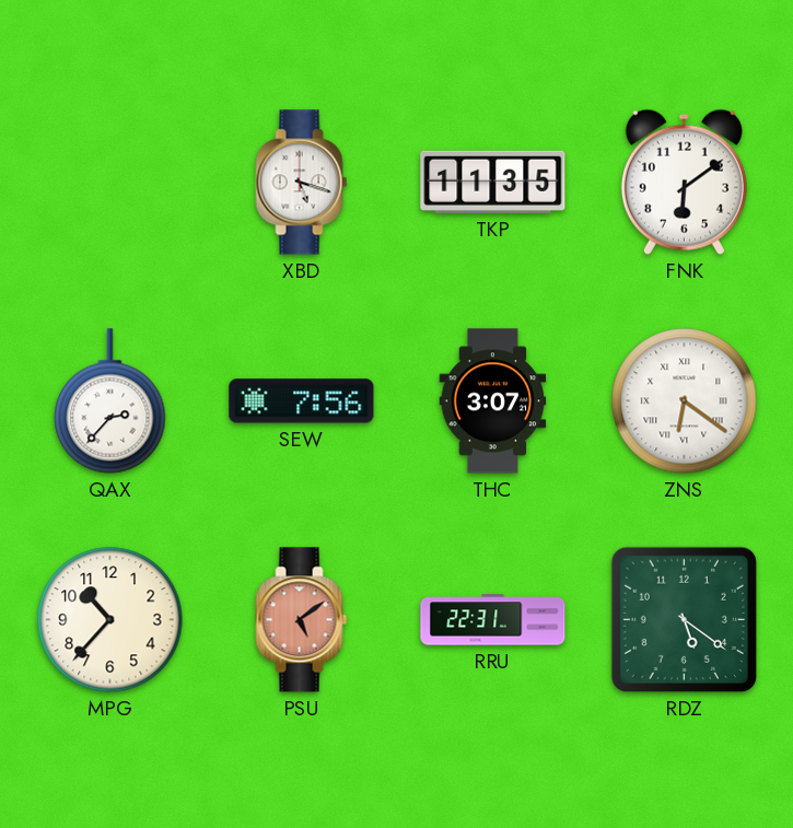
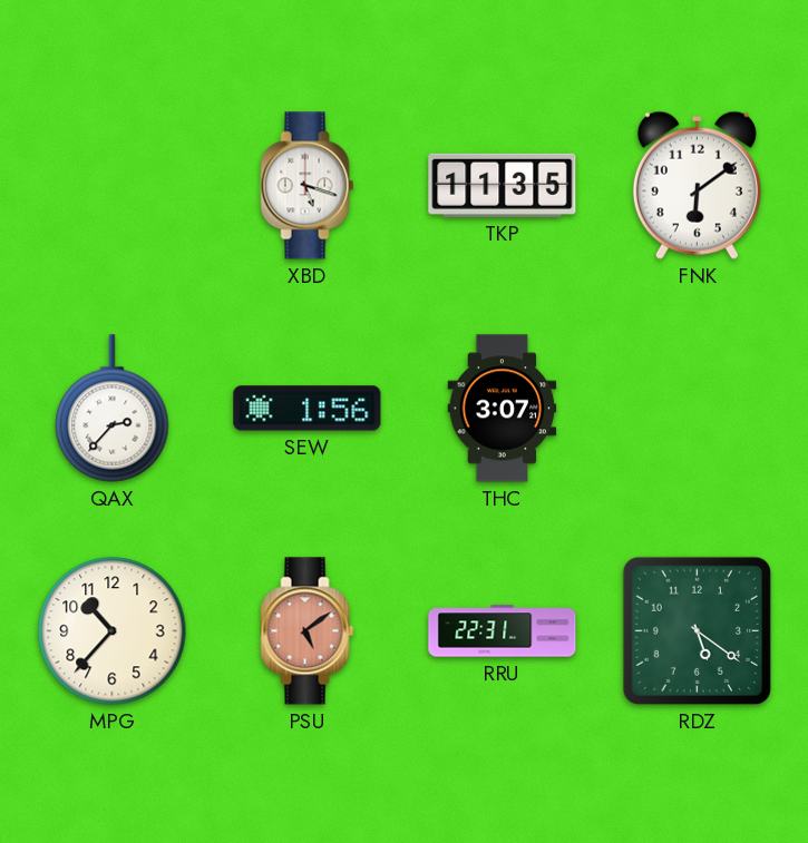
SEW: 7:56 -> 1:56
ZNS: 6:21 -> none
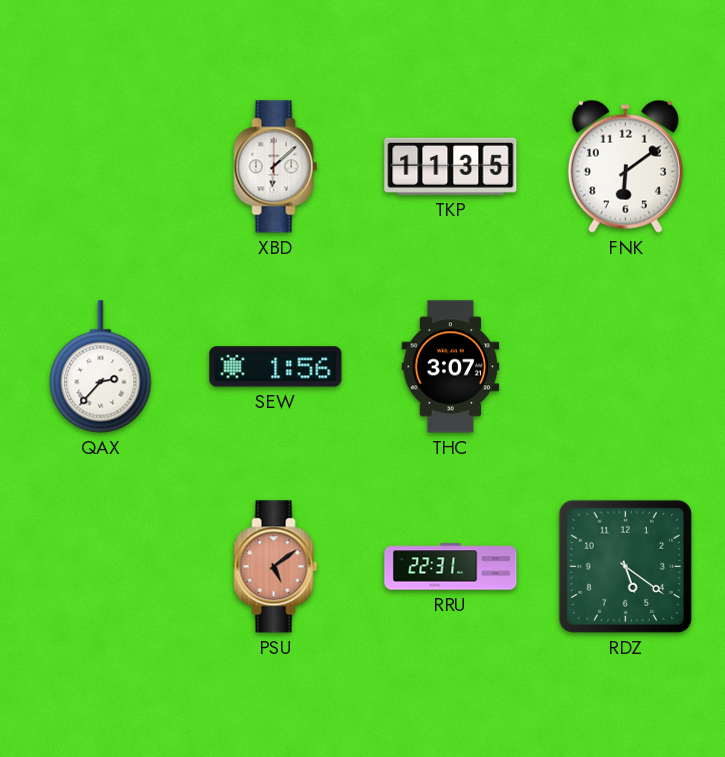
XBD: 5:18 -> 6:08
MPG: 10:37 -> none
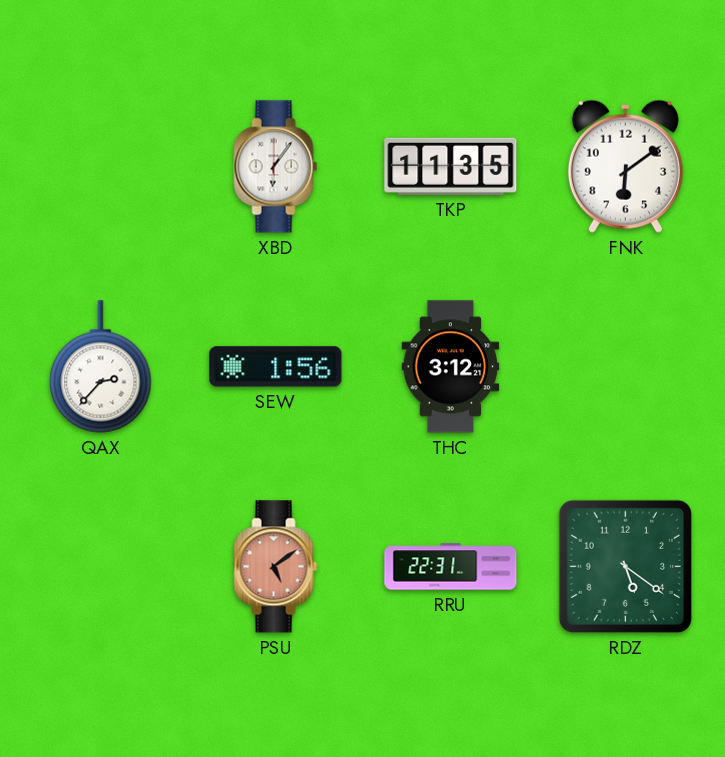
XBD: 6:08 -> 6:06
THC: 3:07 -> 3:12
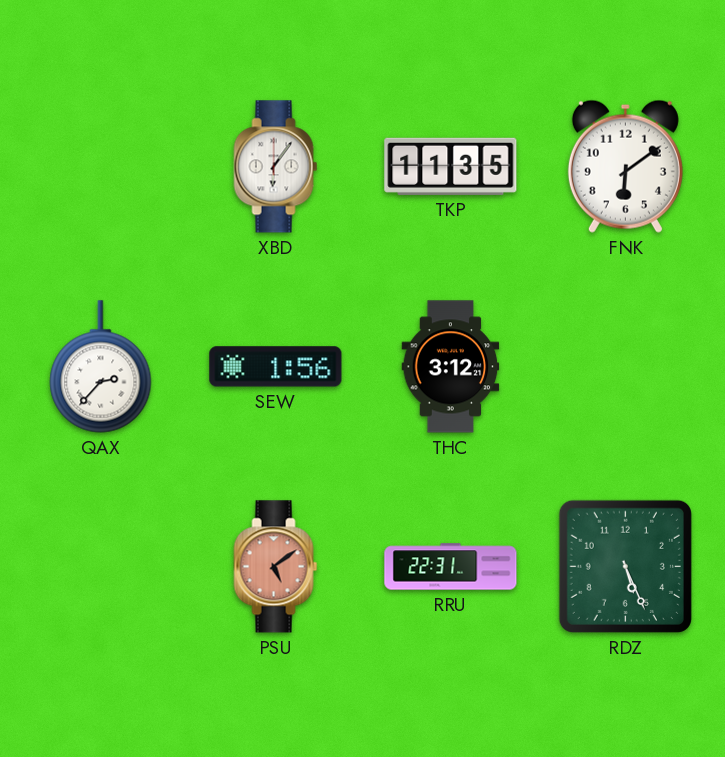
RDZ: 5:21 -> 5:26
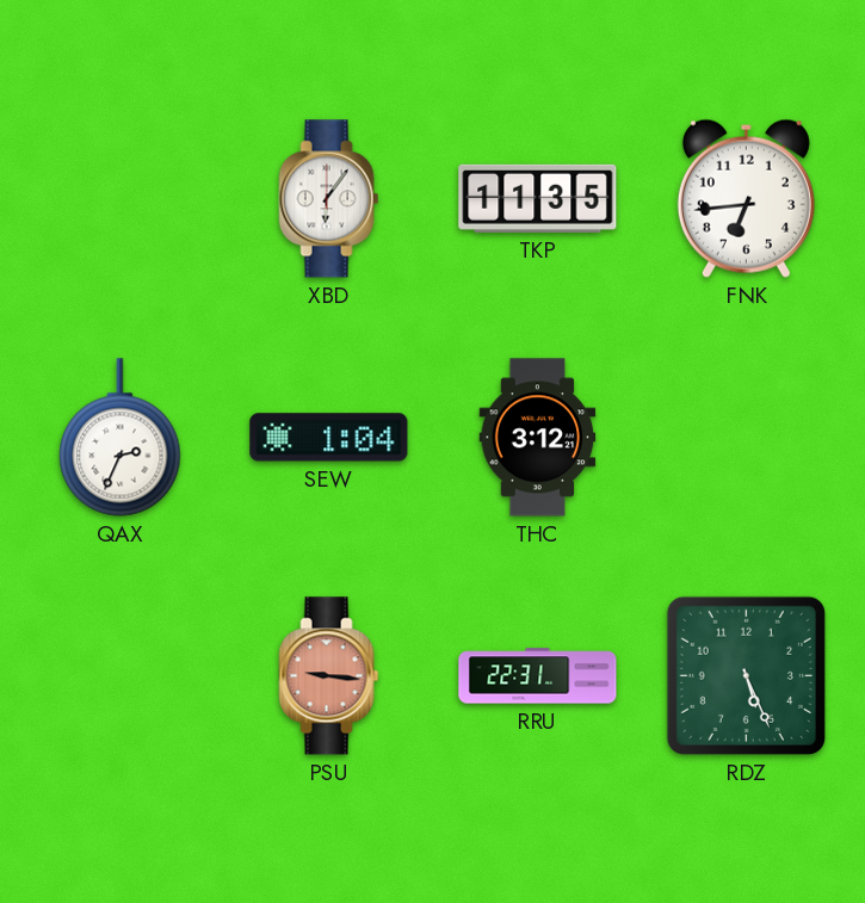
FNK: 6:09 -> 6:44
QAX: 2:37 -> 2:34
SEW: 1:56 -> 1:04
PSU: 5:09 -> 9:16
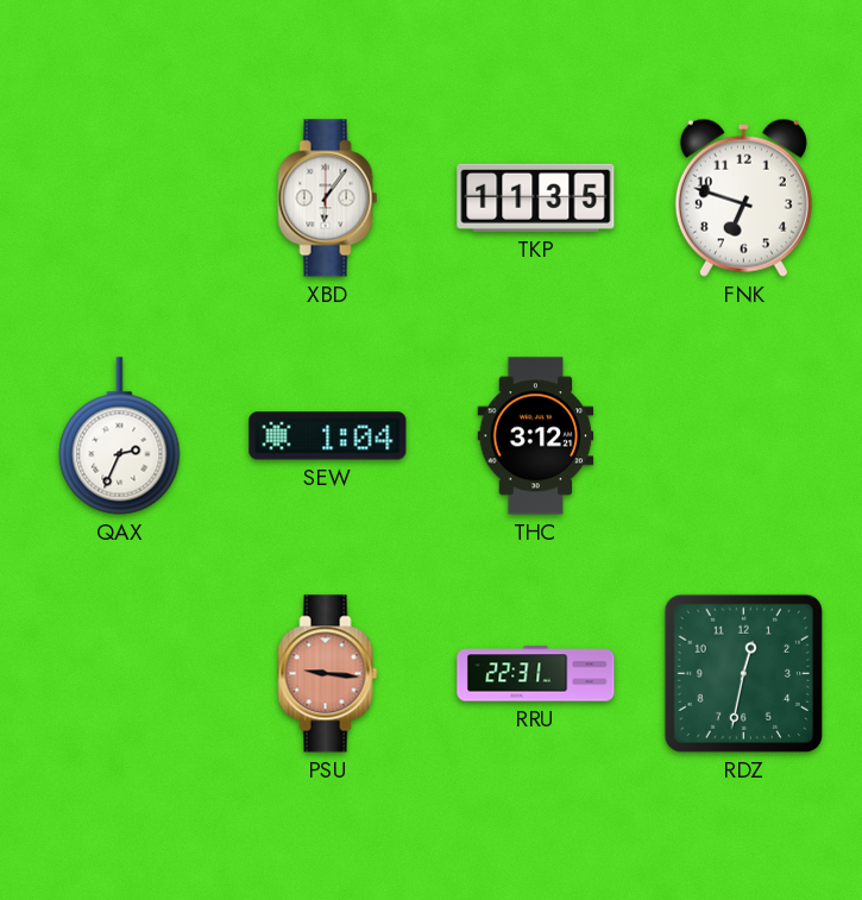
FNK: 6:44 -> 6:48
RDZ: 5:26 -> 12:32
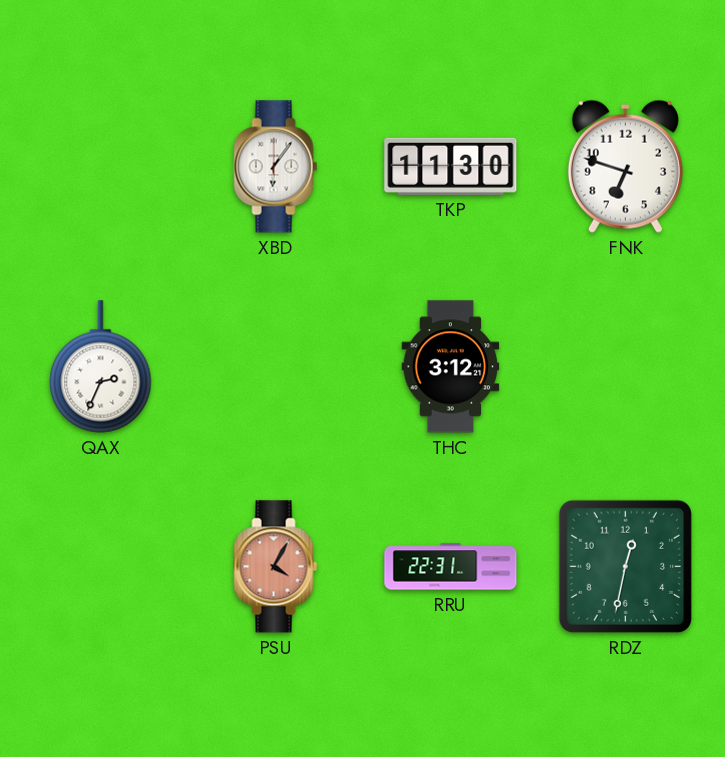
TKP: 11:35 -> 11:30
SEW: 1:04 -> none
PSU: 9:16 -> 4:05
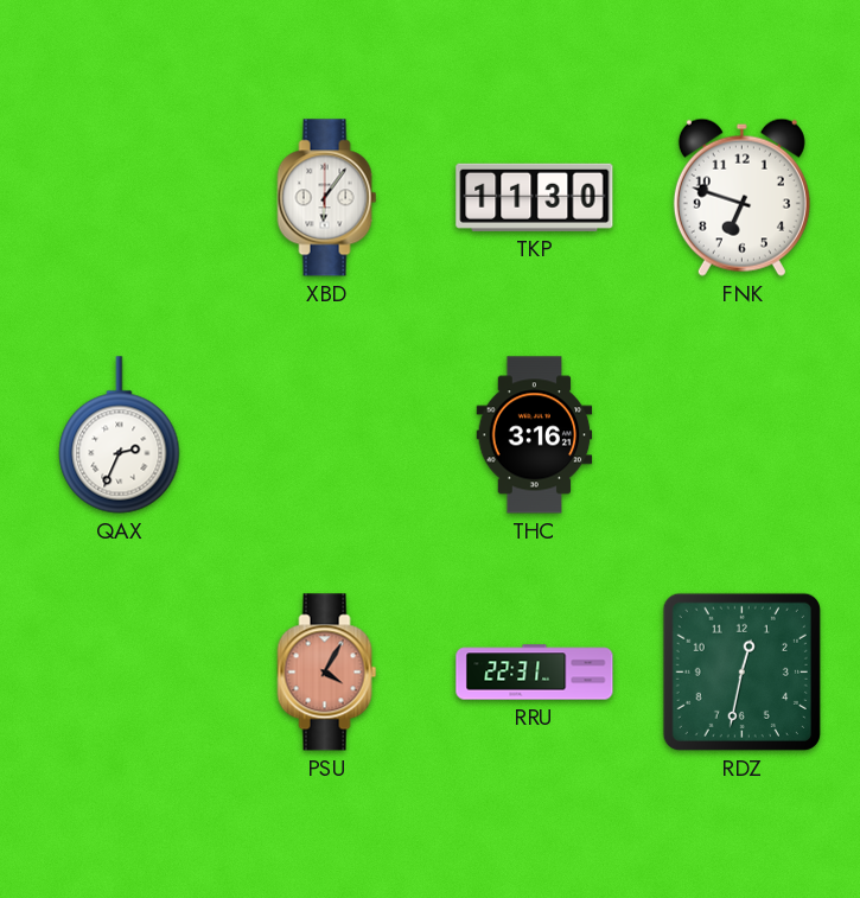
THC: 3:12 -> 3:16
